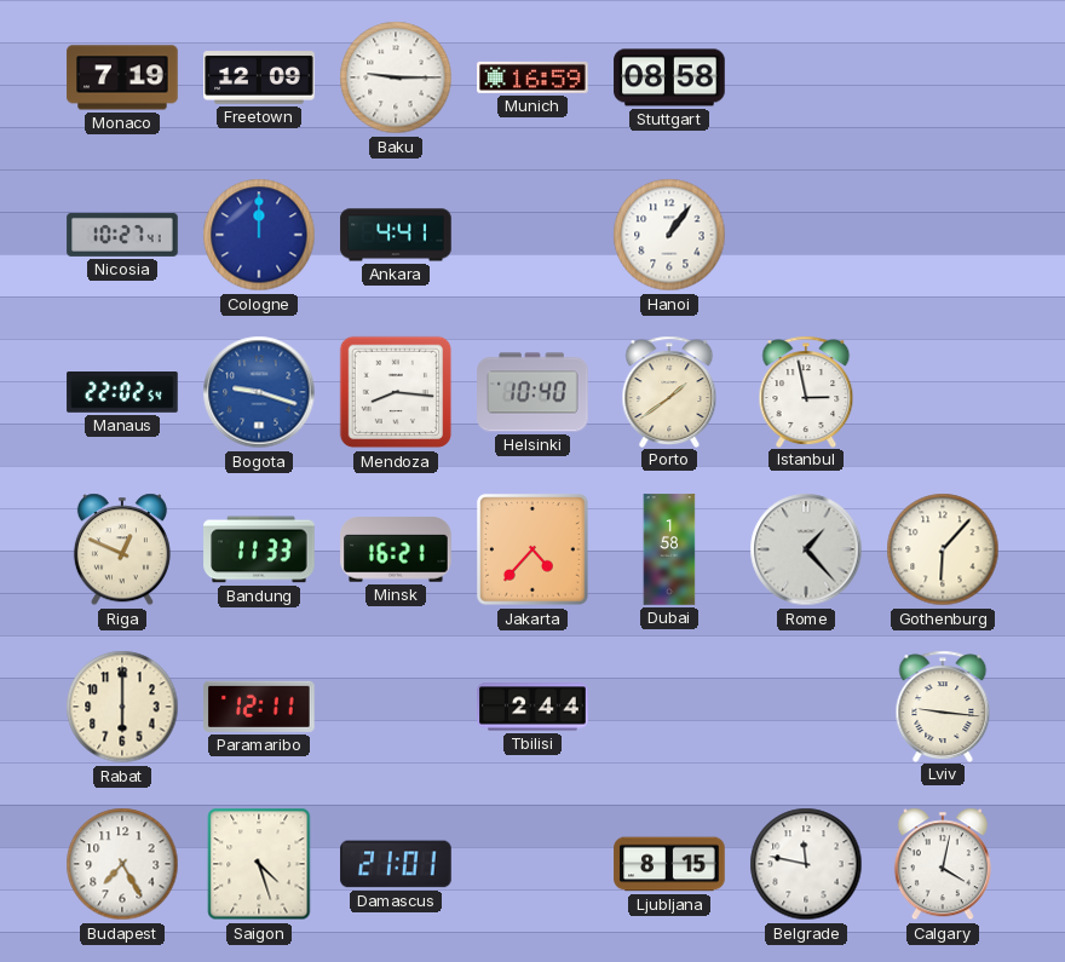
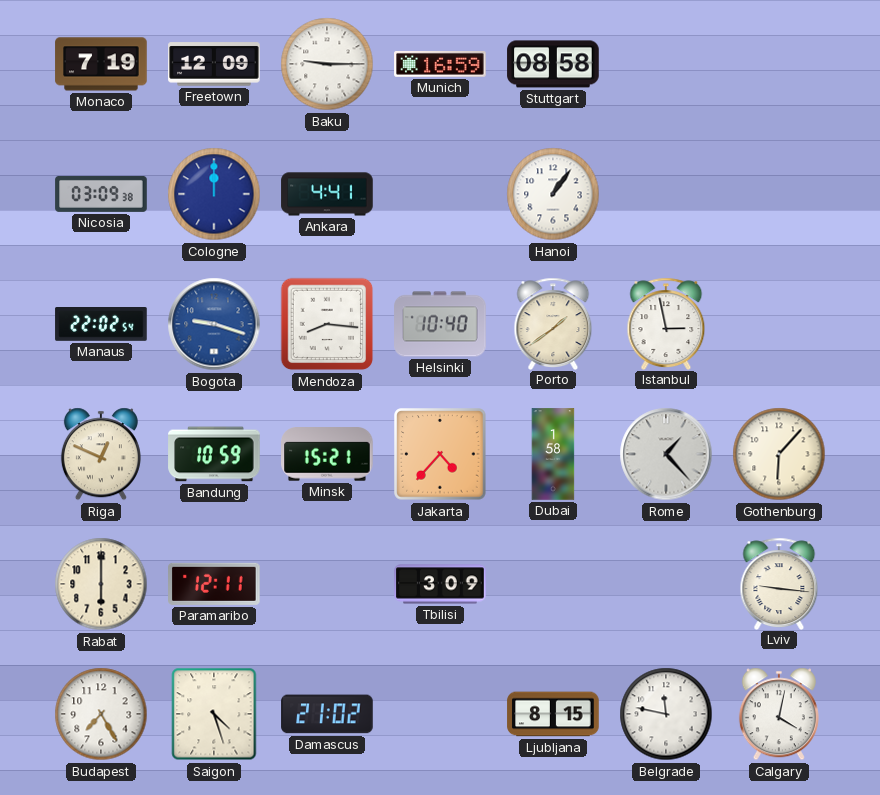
Nicosia: 10:27 -> 03:09
Bandung: 11:33 -> 10:59
Minsk: 16:21 -> 15:21
Tbilisi: 2:44 -> 3:09
Damascus: 21:01 -> 21:02
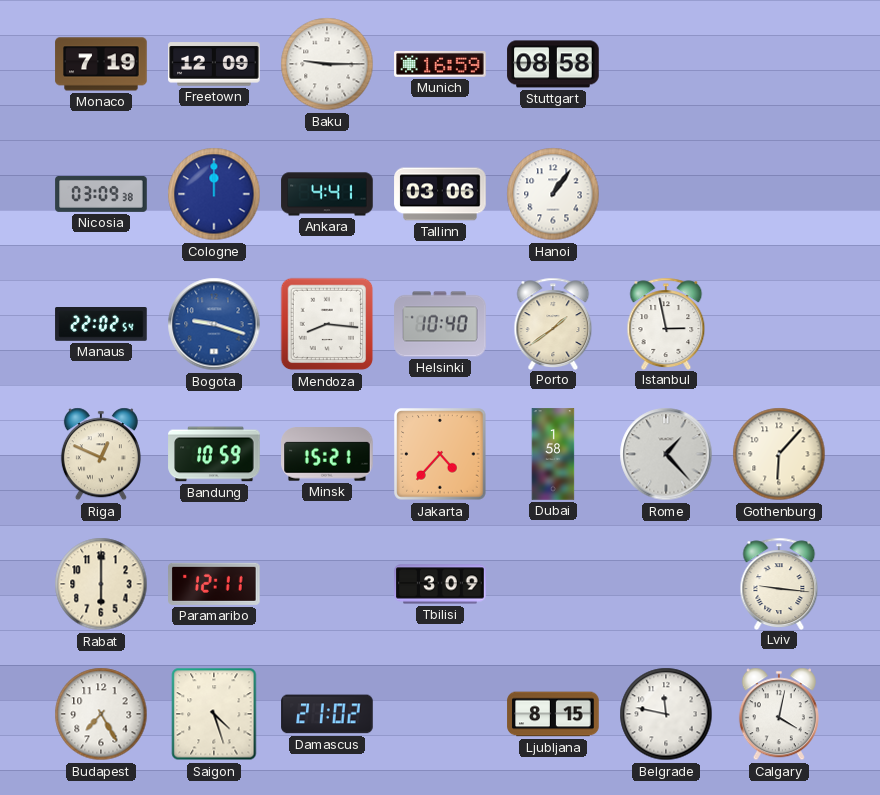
Tallinn: none -> 03:06
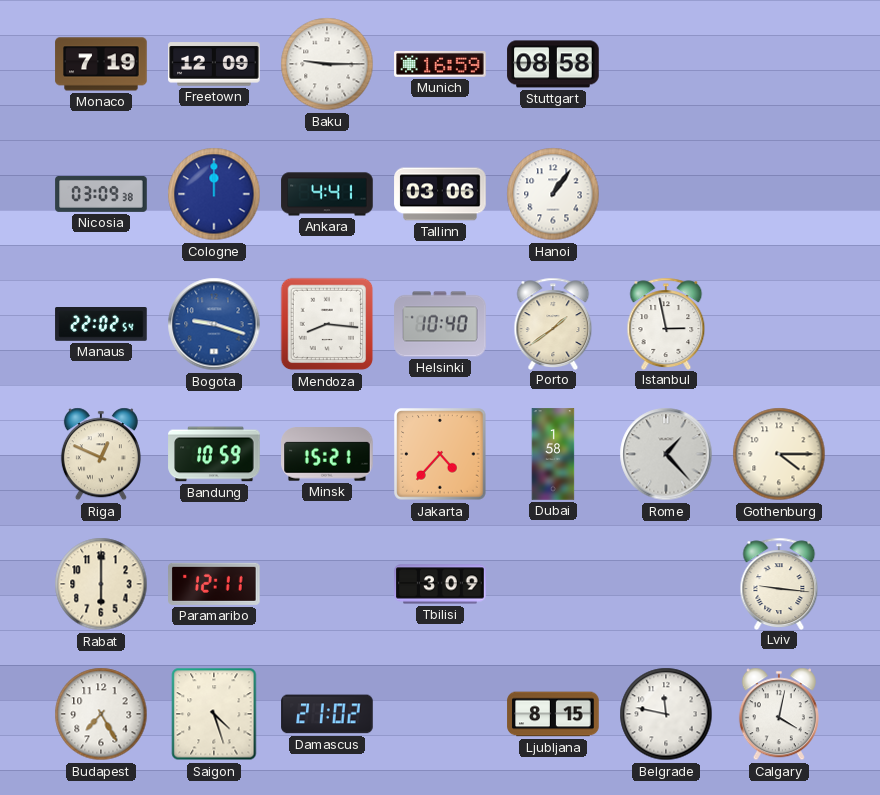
Gothenburg: 6:07 -> 4:15
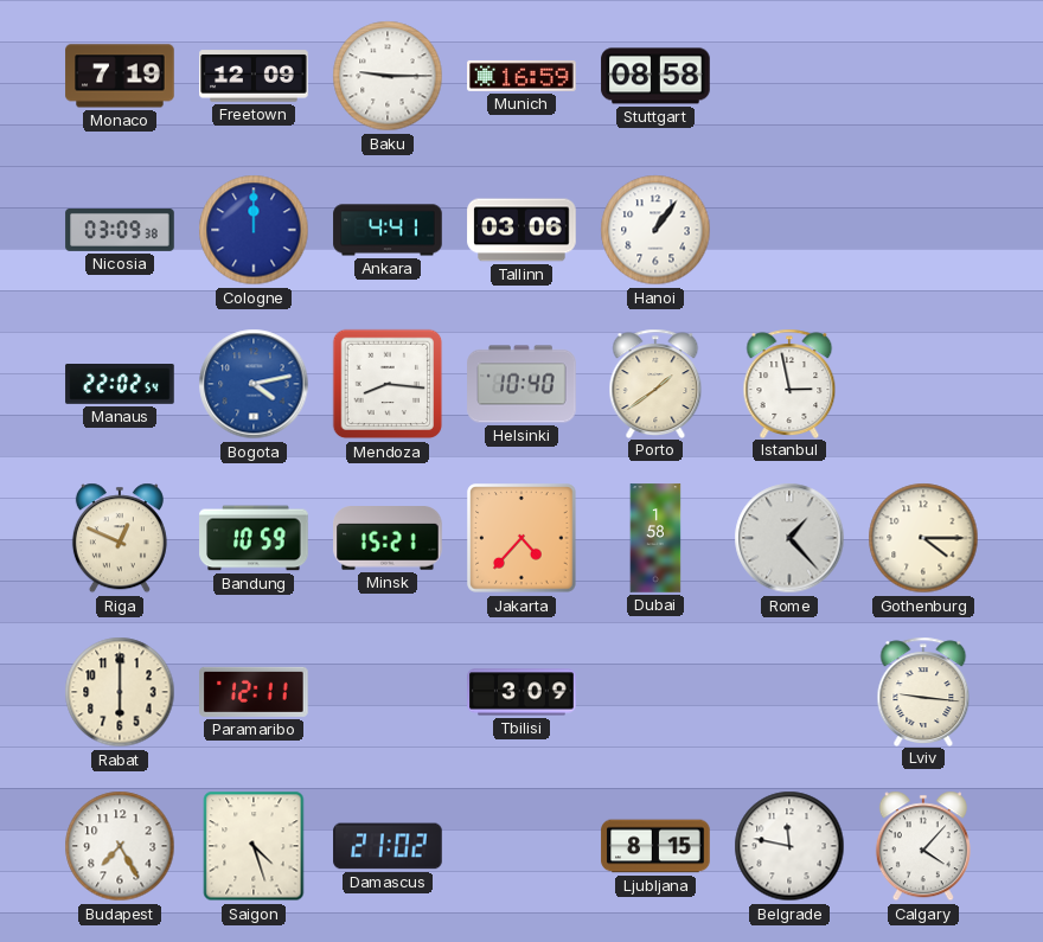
Bogota: 9:18 -> 4:13
Calgary: 4:02 -> 4:07
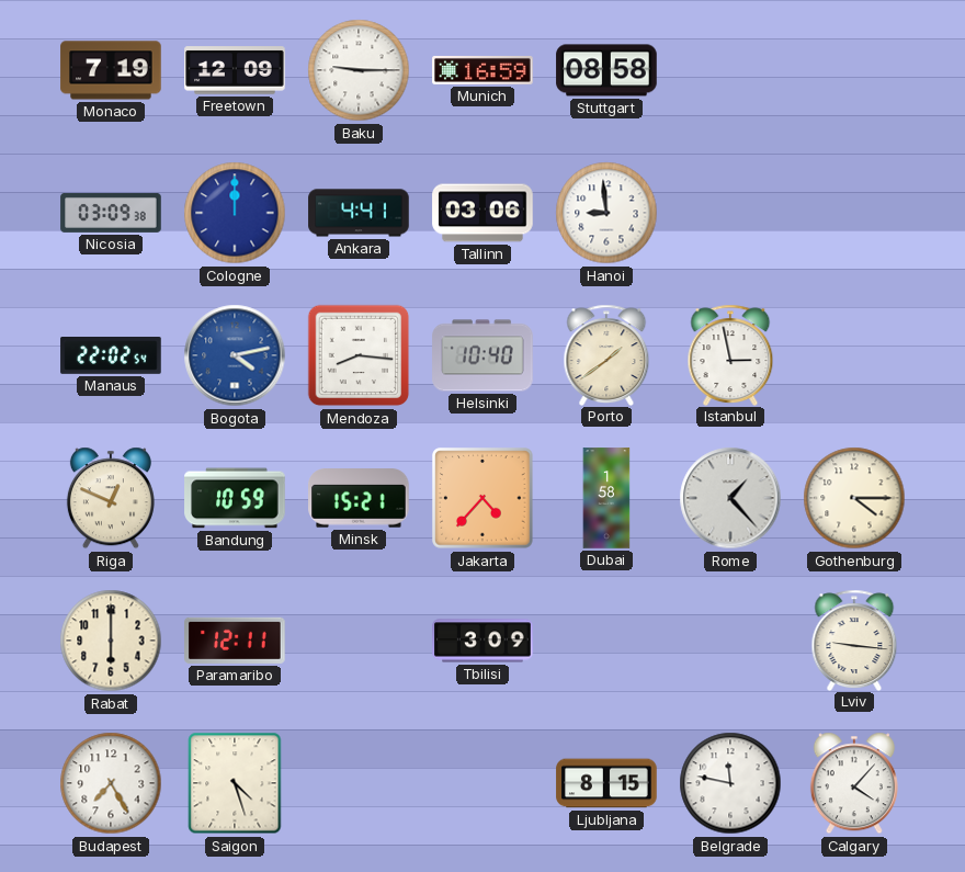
Hanoi: 1:06 -> 8:59
Damascus: 21:02 -> none
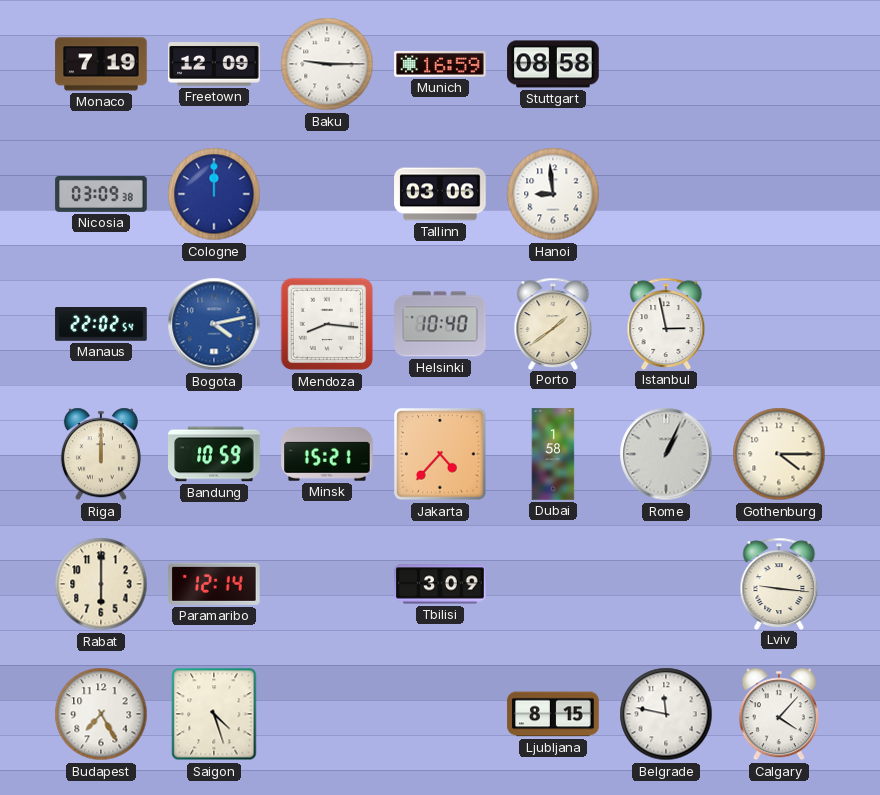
Ankara: 4:41 -> none
Riga: 12:49 -> 12:00
Rome: 1:23 -> 1:04
Paramaribo: 12:11 -> 12:14
